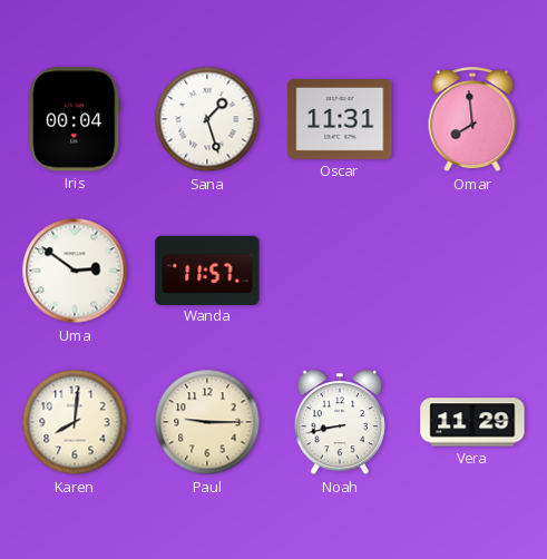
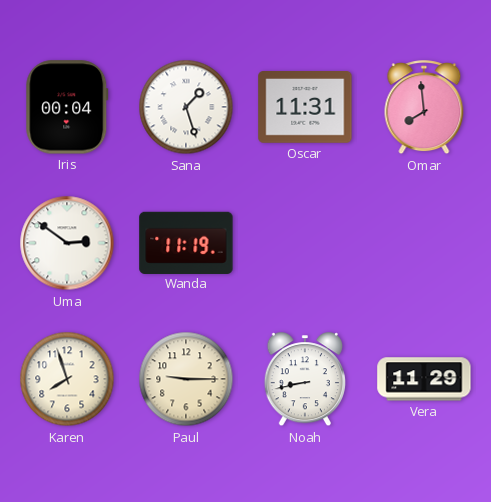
Wanda: 11:57 -> 11:19
Karen: 8:01 -> 7:57
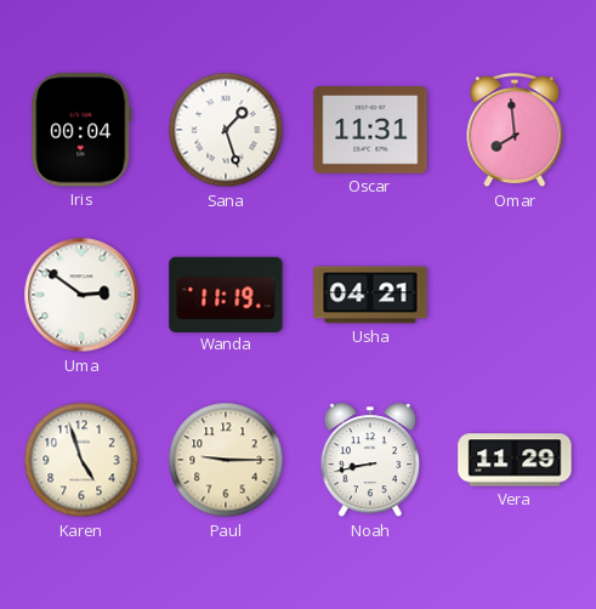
Usha: none -> 04:21
Karen: 7:57 -> 4:57
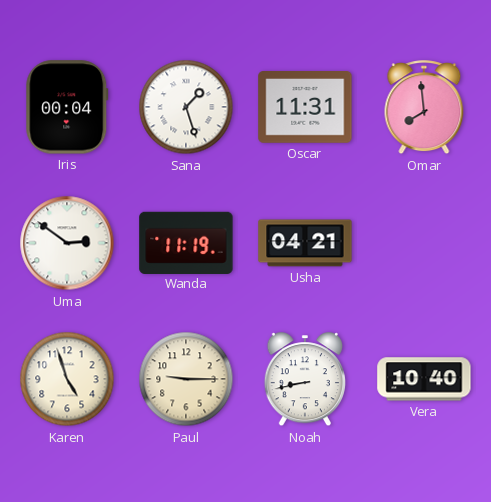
Vera: 11:29 -> 10:40
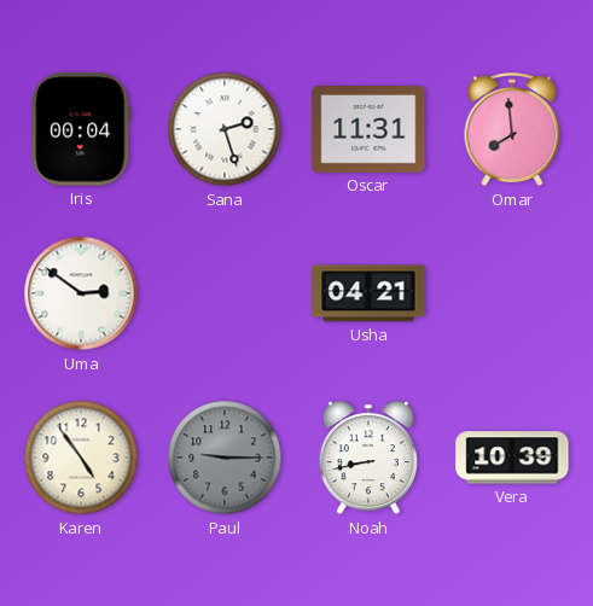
Sana: 1:27 -> 2:27
Wanda: 11:19 -> none
Karen: 4:57 -> 4:54
Paul dial: cream -> grey
Vera: 10:40 -> 10:39
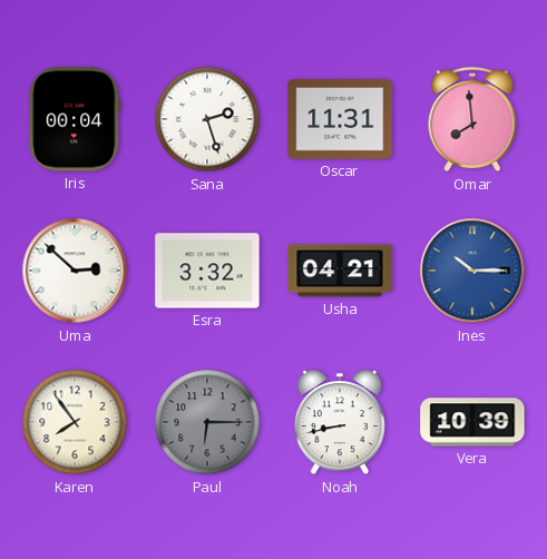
Uma: 2:51 -> 2:52
Esra: none -> 3:32
Ines: none -> 10:15
Karen: 4:54 -> 7:54
Paul: 9:15 -> 6:15
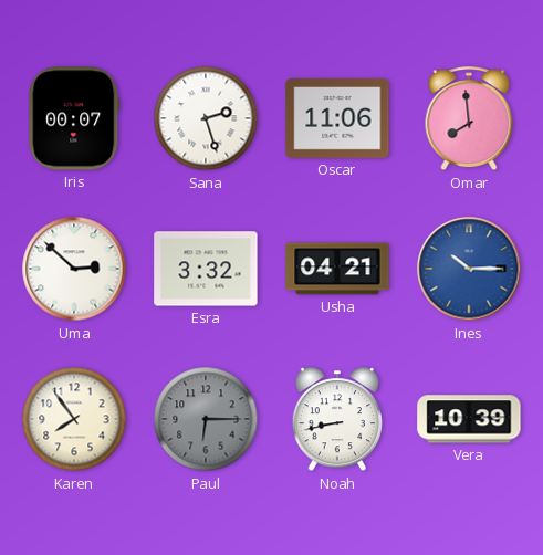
Iris: 00:04 -> 00:07
Oscar: 11:31 -> 11:06
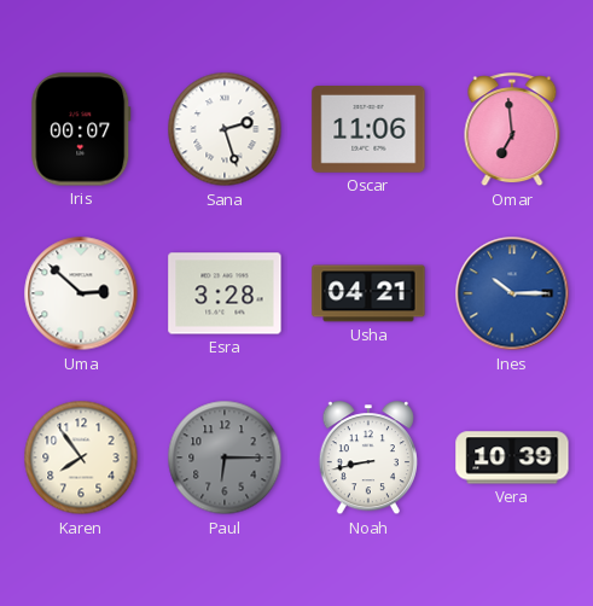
Omar: 7:59 -> 6:59
Esra: 3:32 -> 3:28
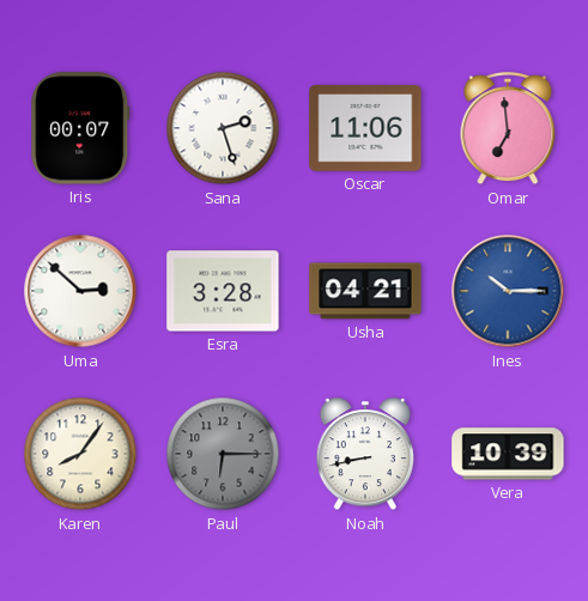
Karen: 7:54 -> 8:06
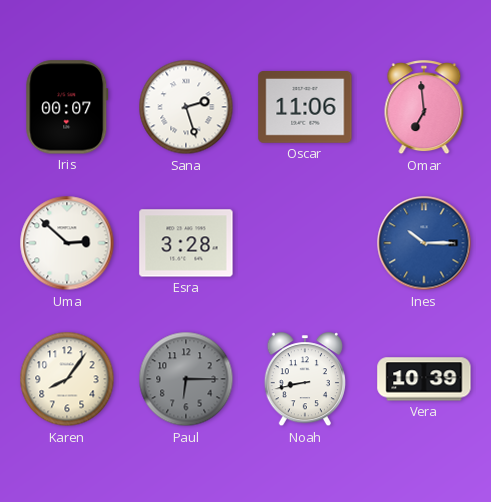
Usha: 04:21 -> none
